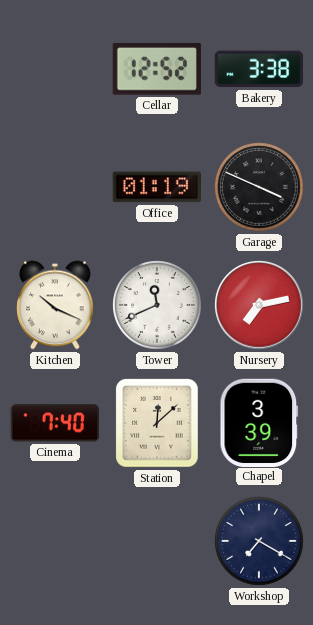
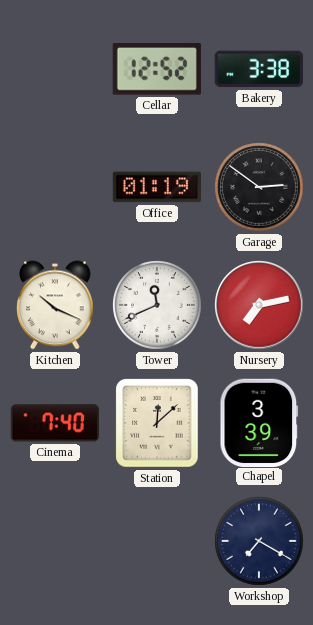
Garage: 3:49 -> 2:51
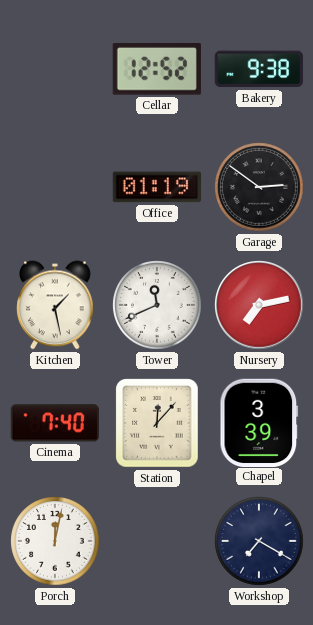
Bakery: 3:38 -> 9:38
Kitchen: 10:19 -> 1:28
Station: 12:08 -> 12:07
Porch: none -> 12:02
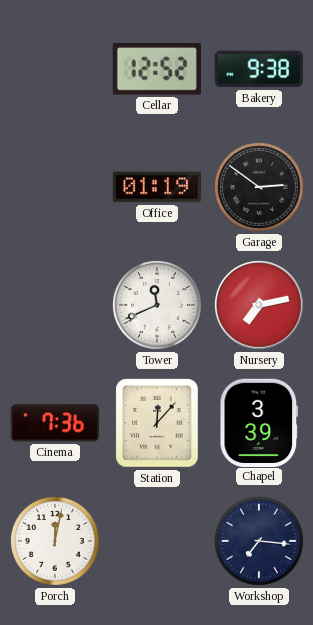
Kitchen: 1:28 -> none
Cinema: 7:40 -> 7:36
Workshop: 7:20 -> 7:16
